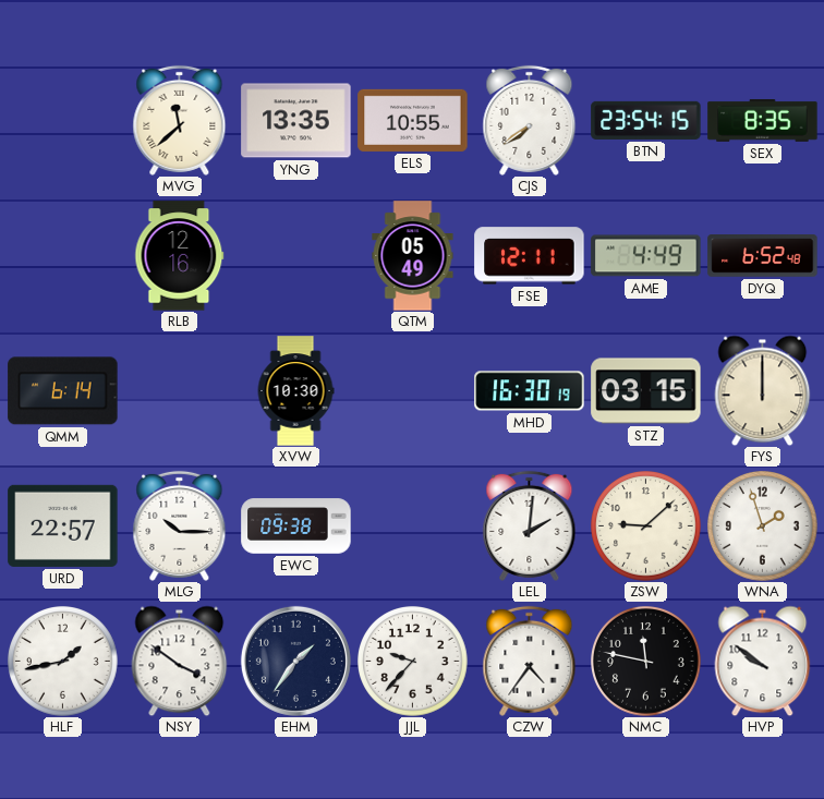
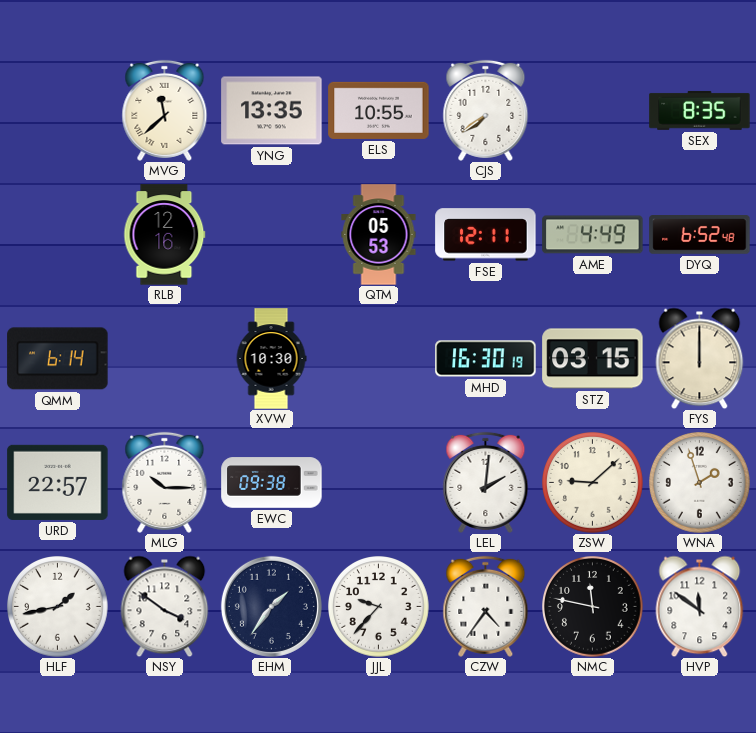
BTN: 23:54 -> none
QTM: 05:49 -> 05:53
HVP: 9:51 -> 11:51
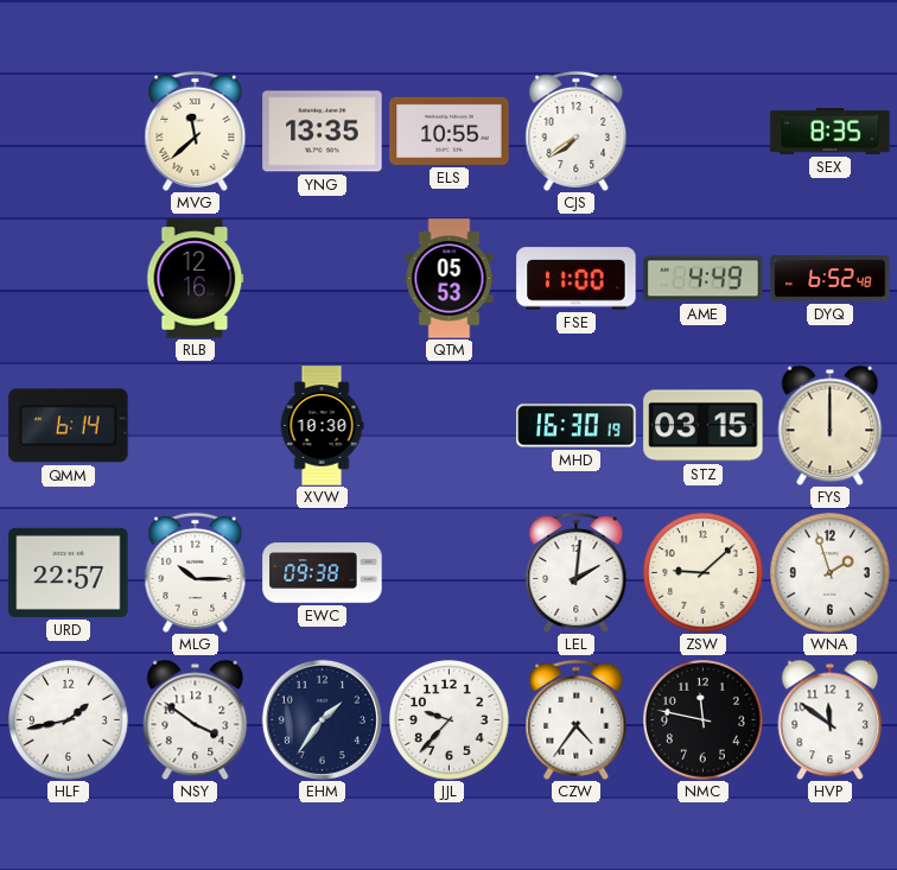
FSE: 12:11 -> 11:00
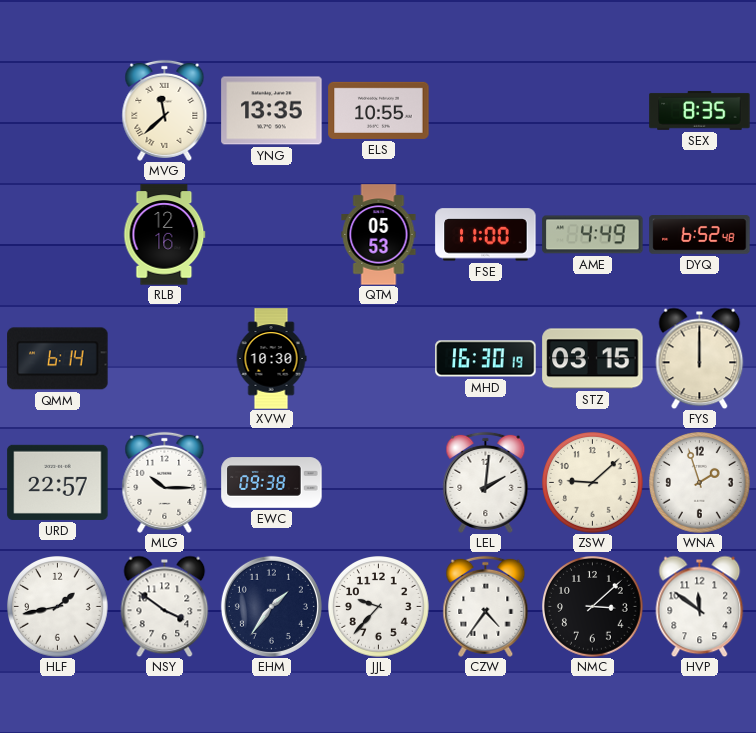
CJS: 7:39 -> none
NMC: 11:47 -> 3:08
